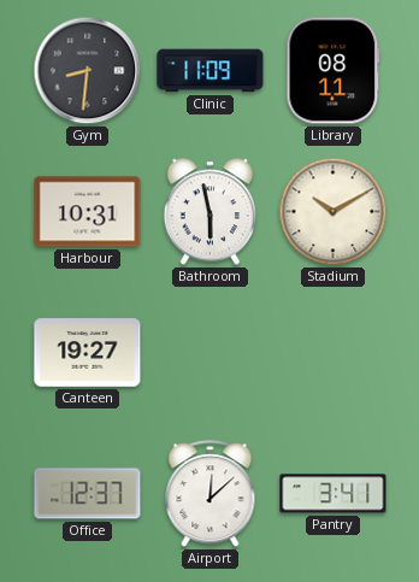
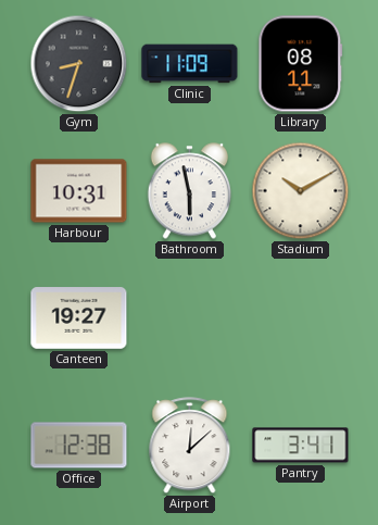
Gym: 8:31 -> 8:33
Office: 12:37 -> 12:38
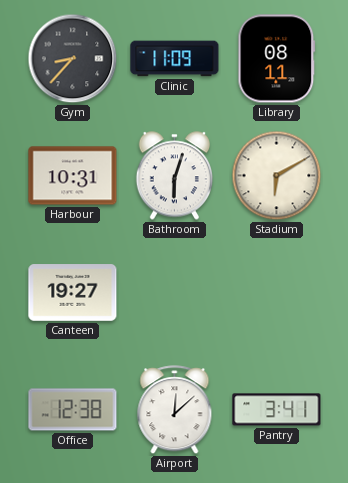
Gym: 8:33 -> 8:37
Bathroom: 5:58 -> 6:03
Stadium: 10:10 -> 6:10
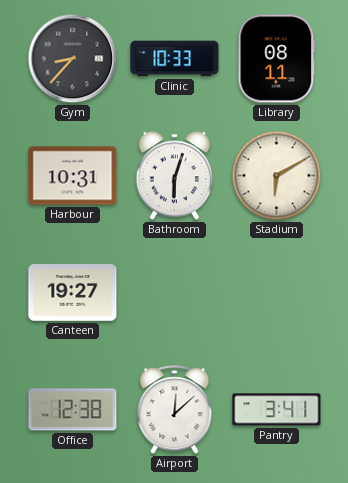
Clinic: 11:09 -> 10:33
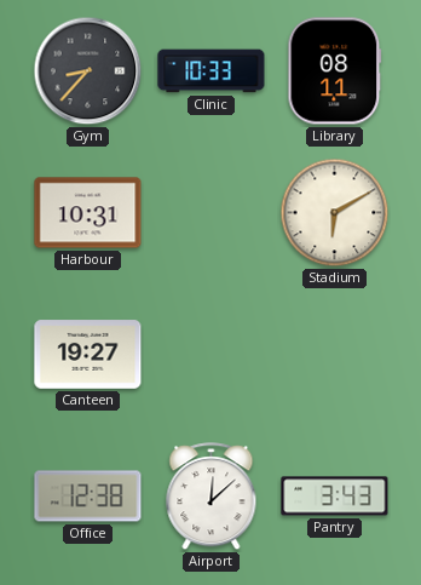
Bathroom: 6:03 -> none
Pantry: 3:41 -> 3:43
